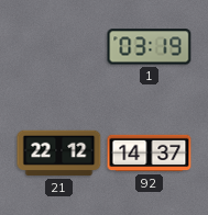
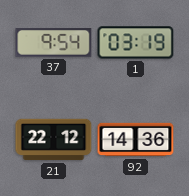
37: none -> 9:54
92: 14:37 -> 14:36
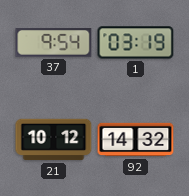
21: 22:12 -> 10:12
92: 14:36 -> 14:32
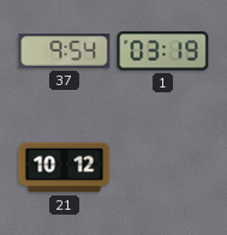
92: 14:32 -> none
